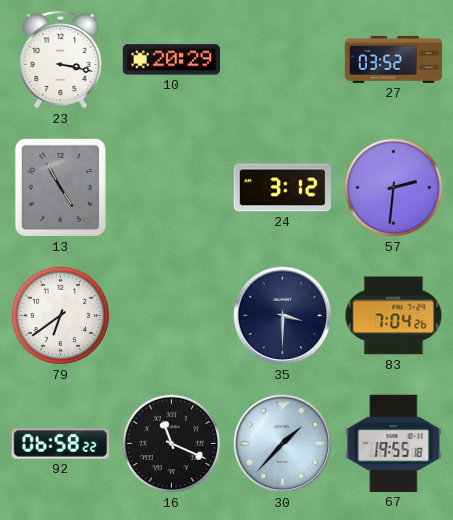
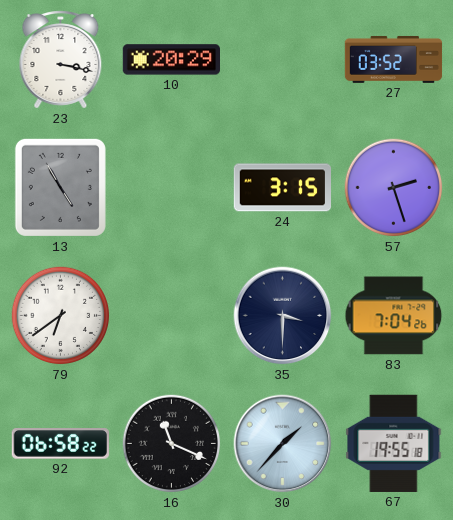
24: 3:12 -> 3:15
57: 2:31 -> 2:27
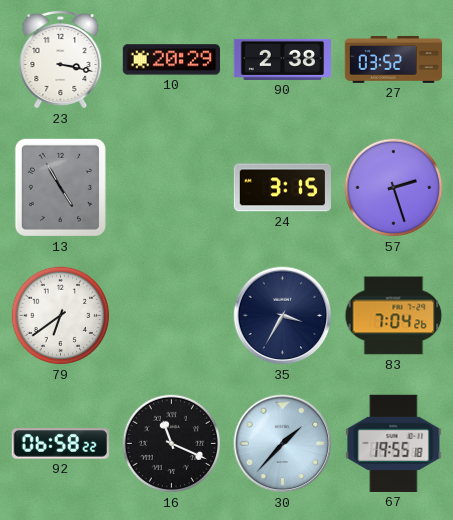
90: none -> 2:38
35: 3:30 -> 3:35
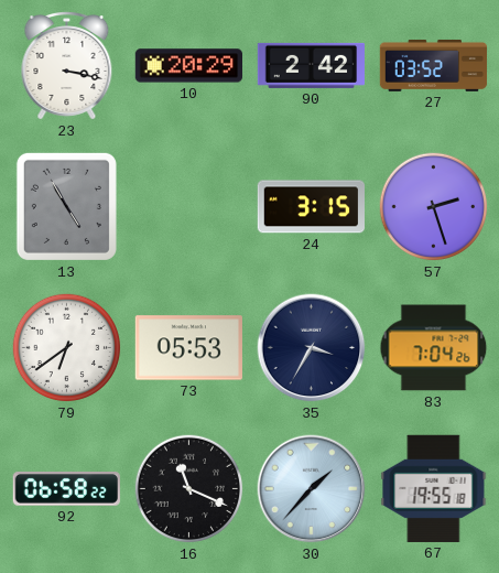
90: 2:38 -> 2:42
73: none -> 05:53
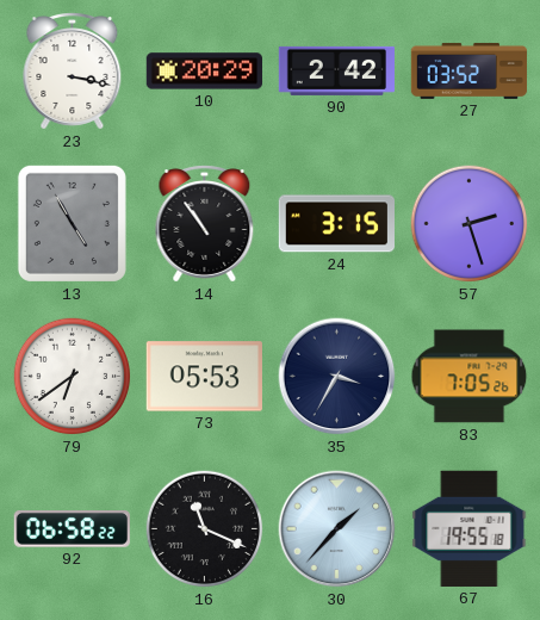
14: none -> 10:54
83: 7:04 -> 7:05
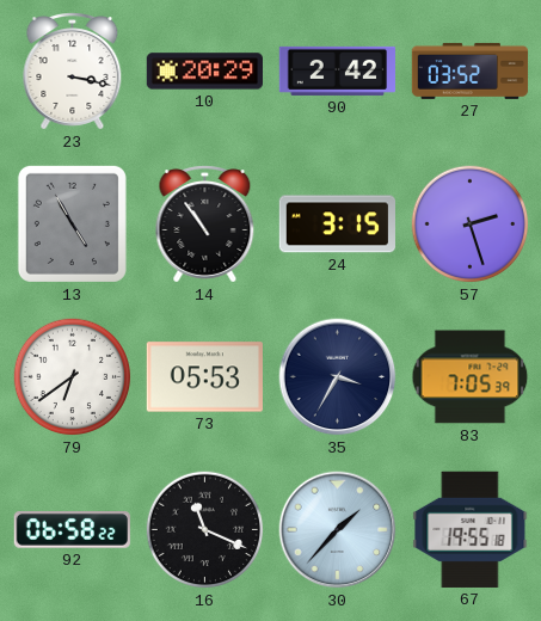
83: 7:05:26 -> 7:05:39
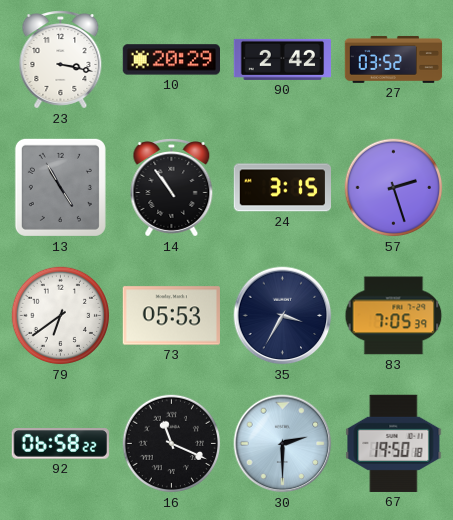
30: 1:37 -> 2:30
67: 19:55 -> 19:50
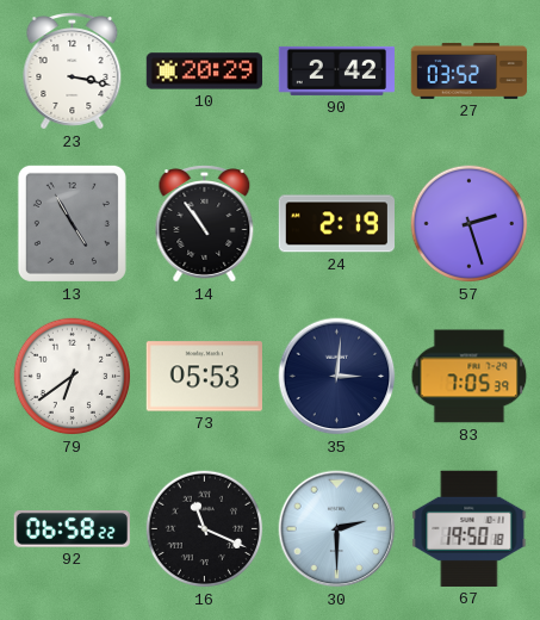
24: 3:15 -> 2:19
35: 3:35 -> 3:01
